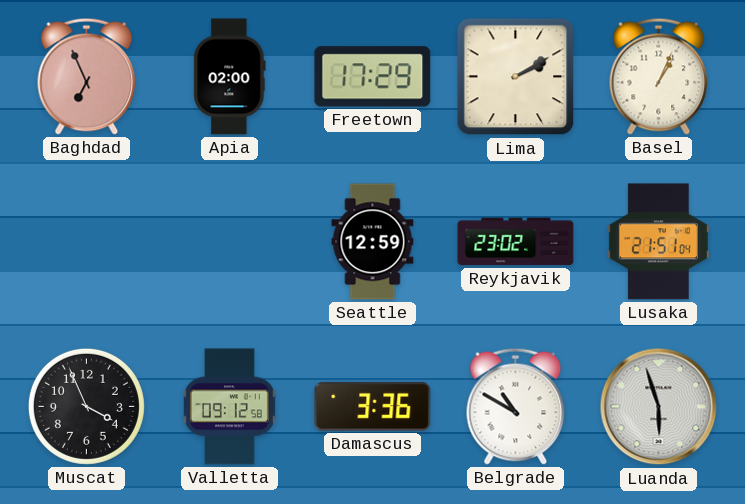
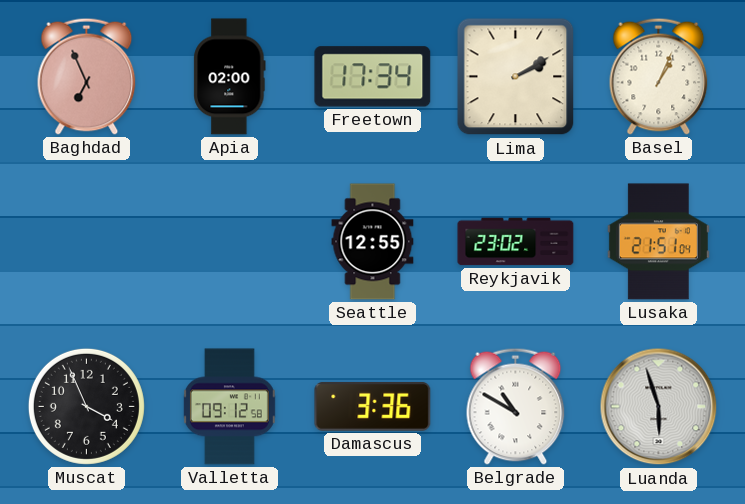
Freetown: 17:29 -> 17:34
Seattle: 12:59 -> 12:55
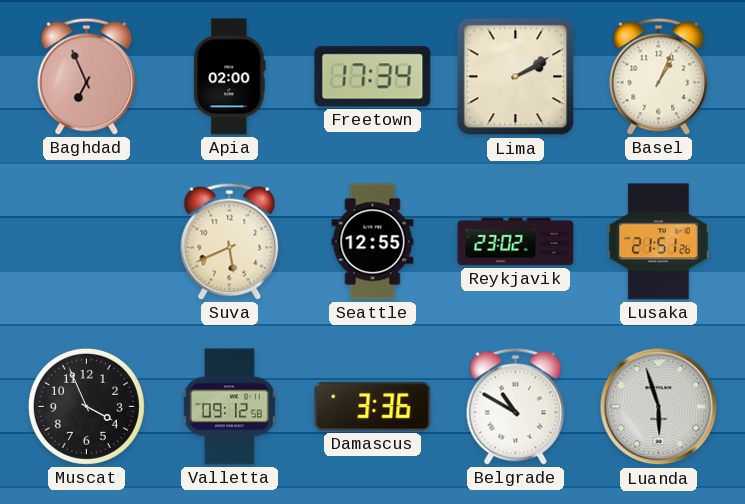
Suva: none -> 5:41
Lusaka: 21:51:04 -> 21:51:26
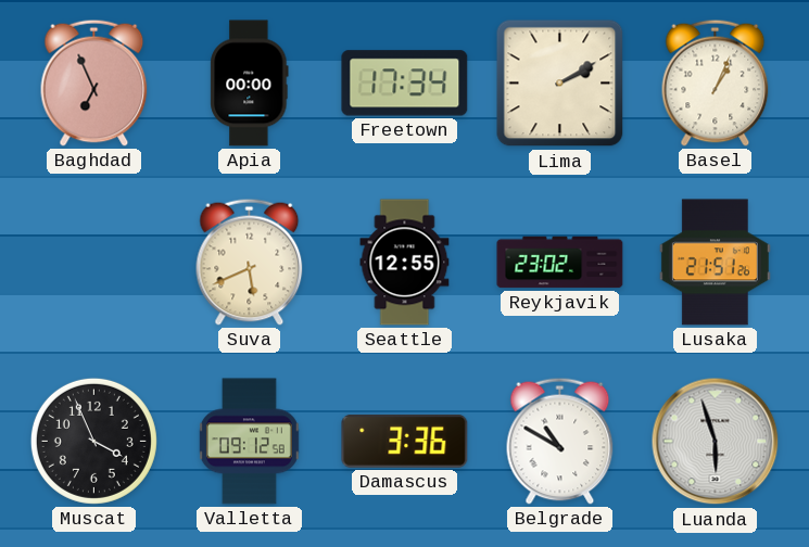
Apia: 02:00 -> 00:00
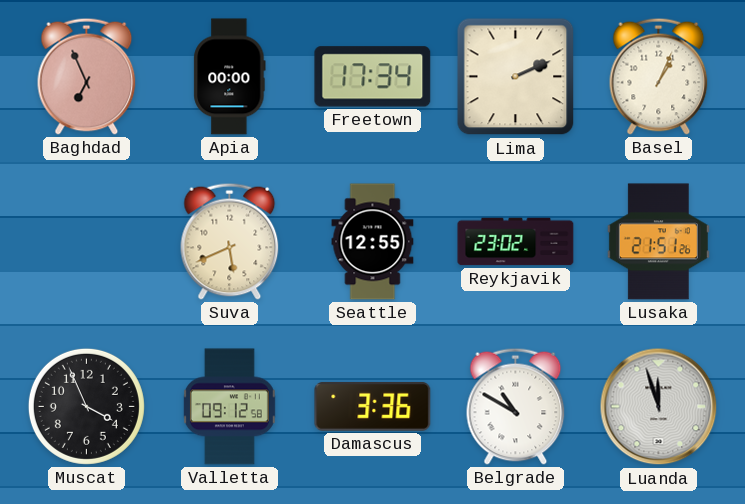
Lima: 2:10 -> 2:11
Luanda: 5:57 -> 11:57
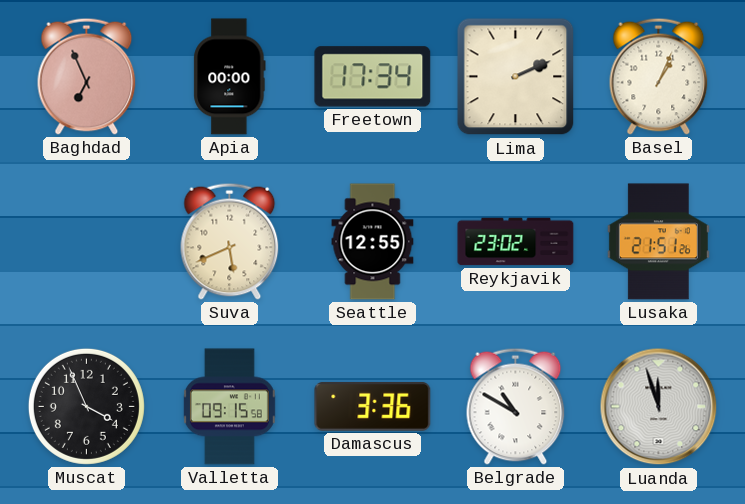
Valletta: 09:12 -> 09:15
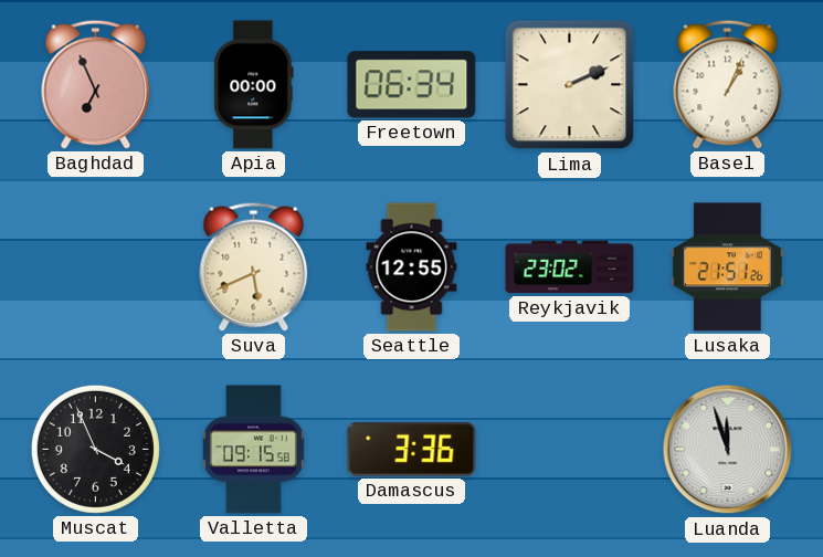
Freetown: 17:34 -> 06:34
Belgrade: 10:50 -> none
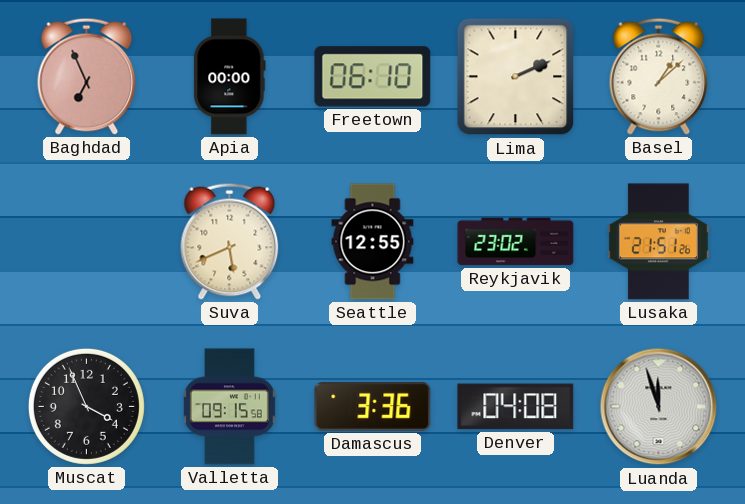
Freetown: 06:34 -> 06:10
Basel: 1:04 -> 1:08
Denver: none -> 04:08
